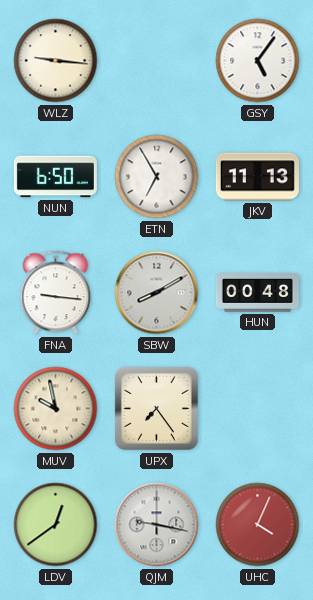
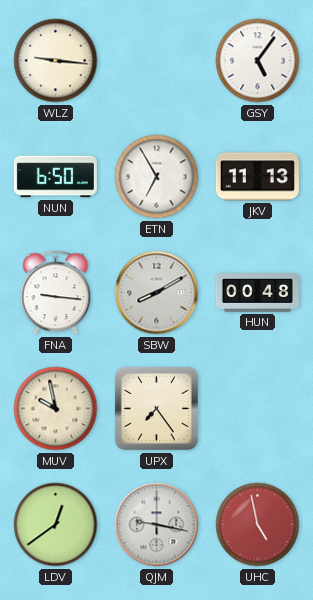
UHC: 4:04 -> 4:58
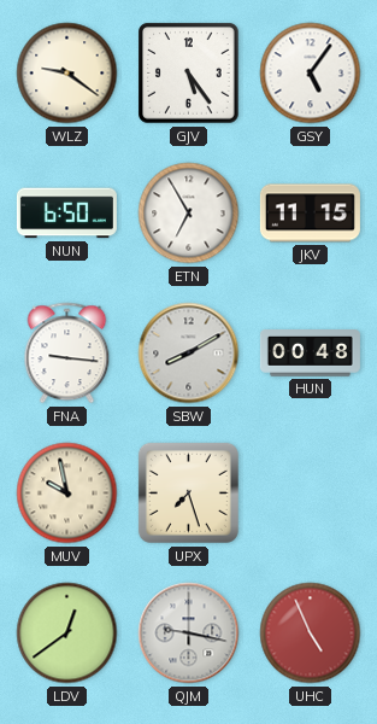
WLZ: 9:16 -> 9:21
GJV: none -> 5:24
JKV: 11:13 -> 11:15
UPX: 7:24 -> 7:27
UHC: 4:58 -> 4:56
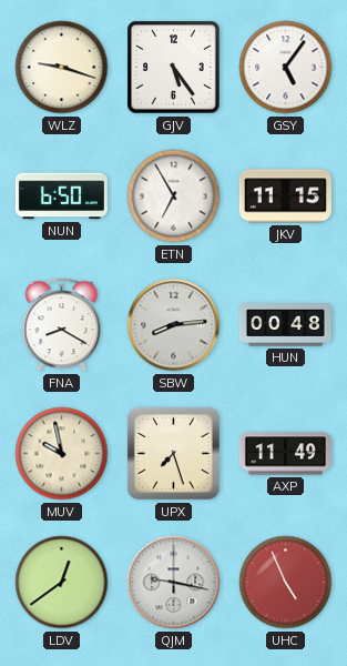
WLZ: 9:21 -> 9:18
FNA: 9:16 -> 8:20
SBW: 8:10 -> 8:14
AXP: none -> 11:49
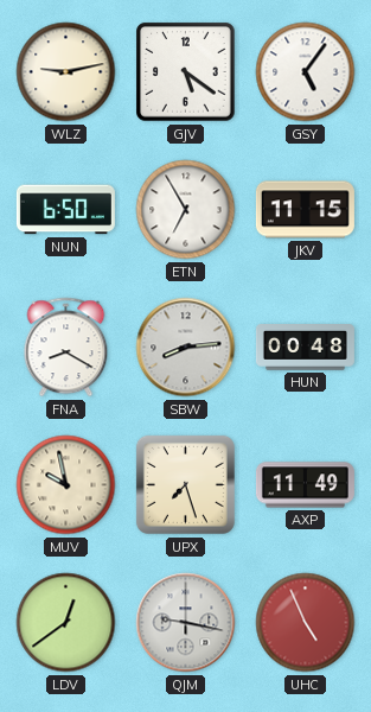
WLZ: 9:18 -> 9:13
GJV: 5:24 -> 5:21
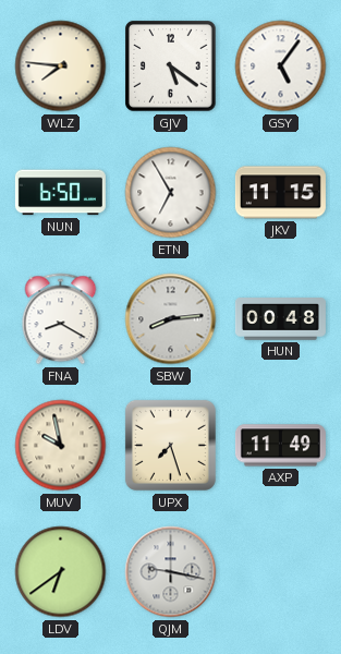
WLZ: 9:13 -> 7:46
LDV: 12:39 -> 6:39
UHC: 4:56 -> none
